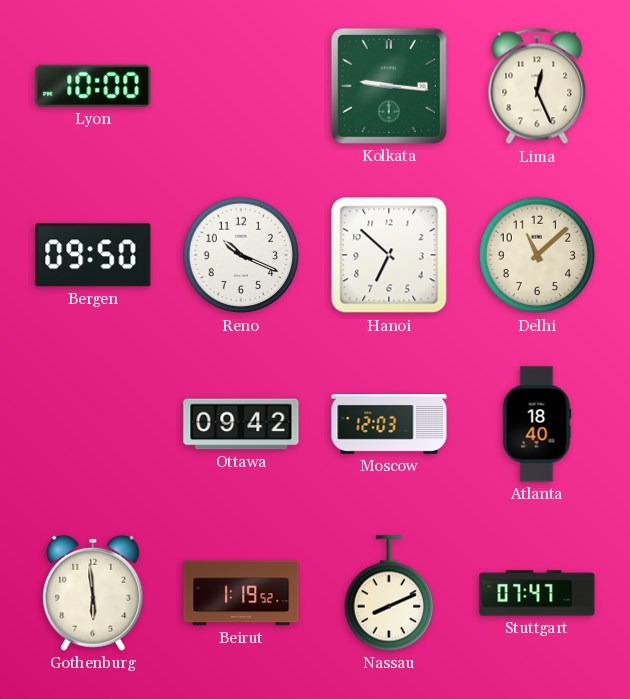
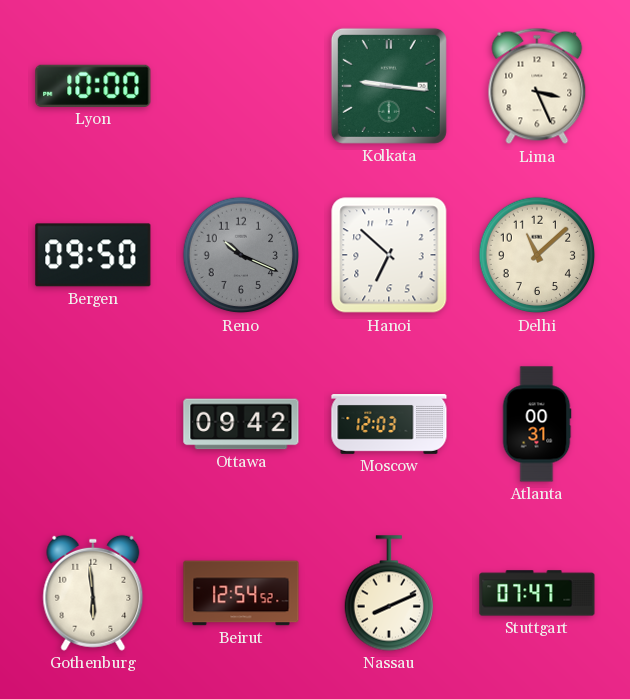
Lima: 12:26 -> 3:26
Reno dial: white -> grey
Atlanta: 18:40 -> 00:31
Beirut: 1:19 -> 12:54
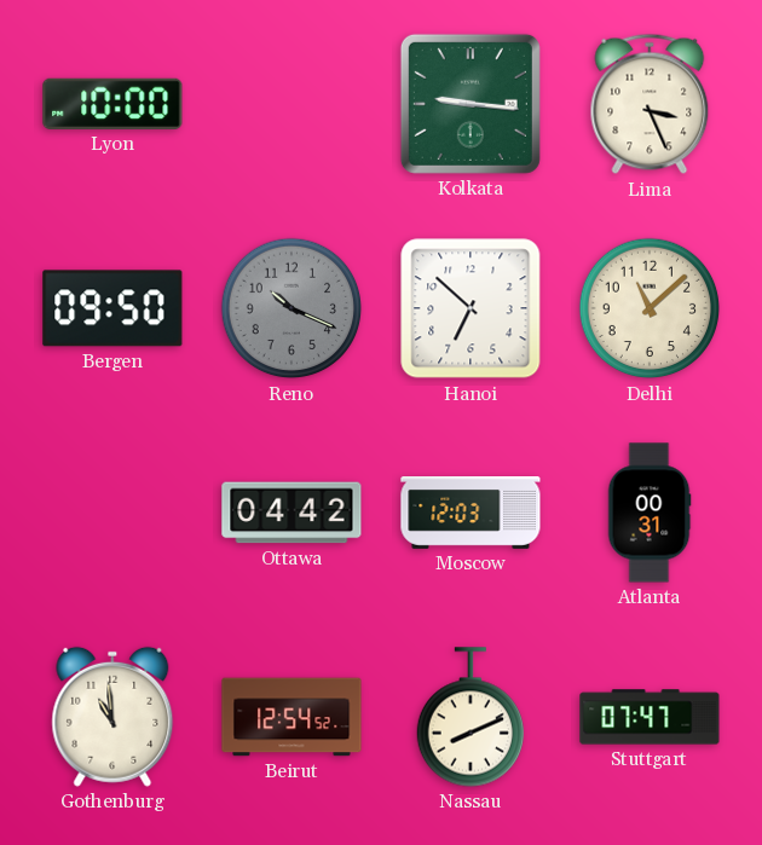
Ottawa: 09:42 -> 04:42
Gothenburg: 5:59 -> 10:59
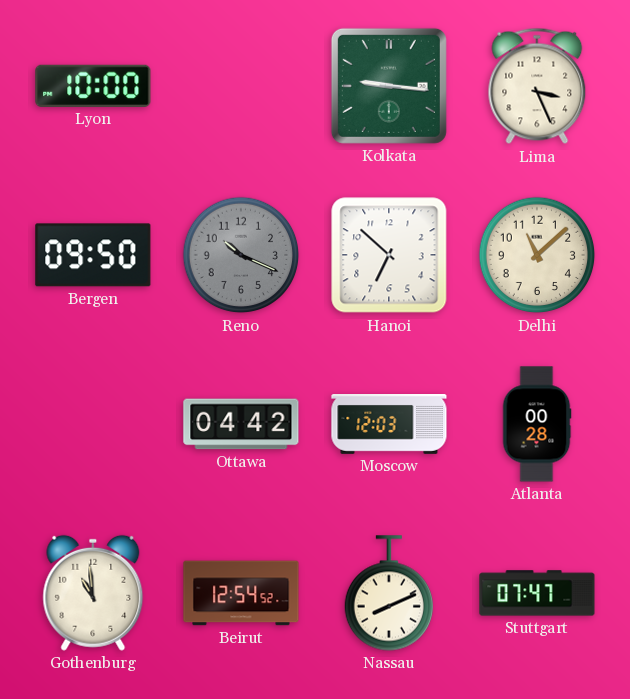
Atlanta: 00:31 -> 00:28
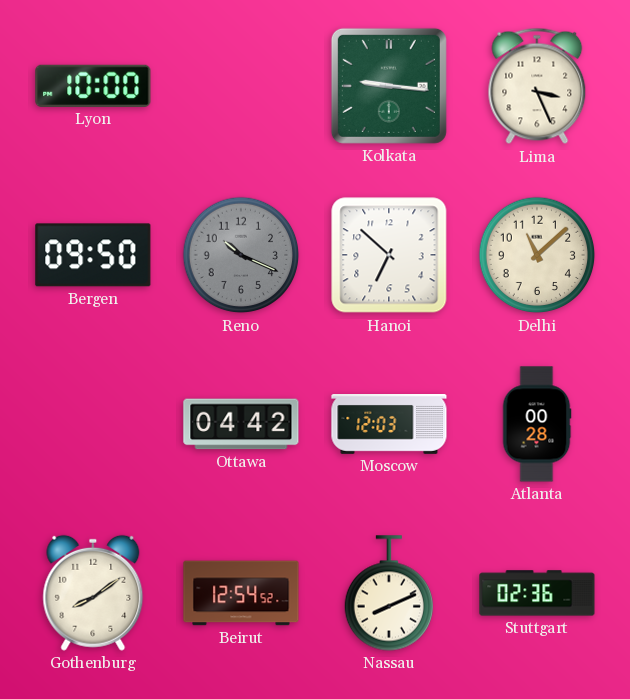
Gothenburg: 10:59 -> 8:09
Stuttgart: 07:47 -> 02:36
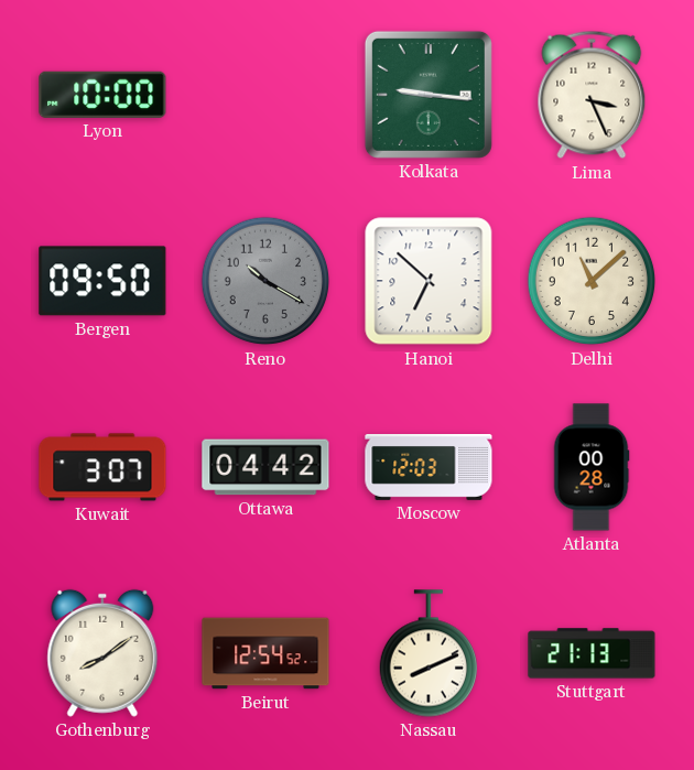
Reno: 10:19 -> 10:20
Kuwait: none -> 3:07
Stuttgart: 02:36 -> 21:13
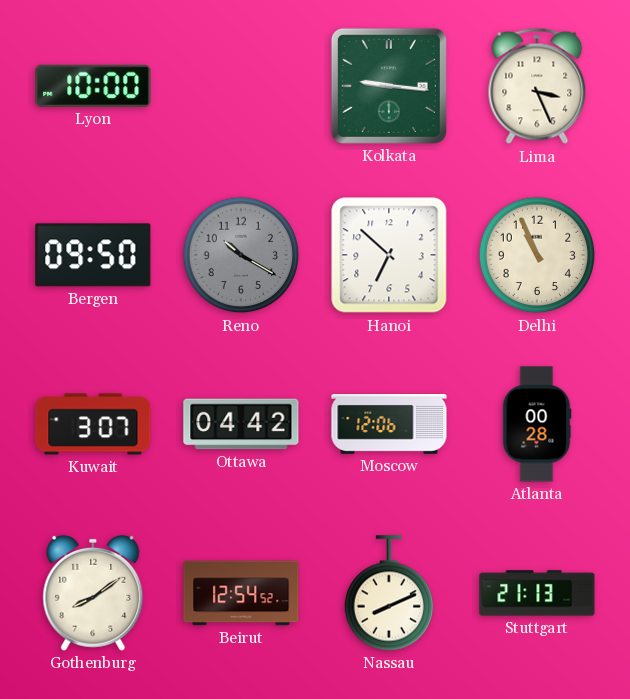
Delhi: 11:08 -> 10:56
Moscow: 12:03 -> 12:06
